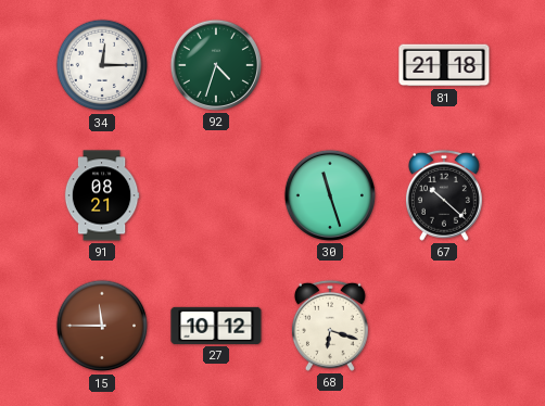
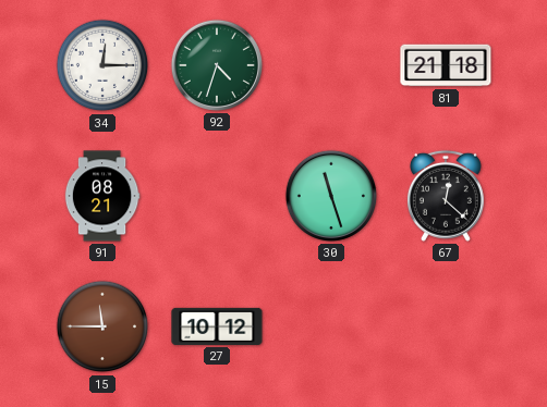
67: 10:22 -> 12:22
68: 6:18 -> none
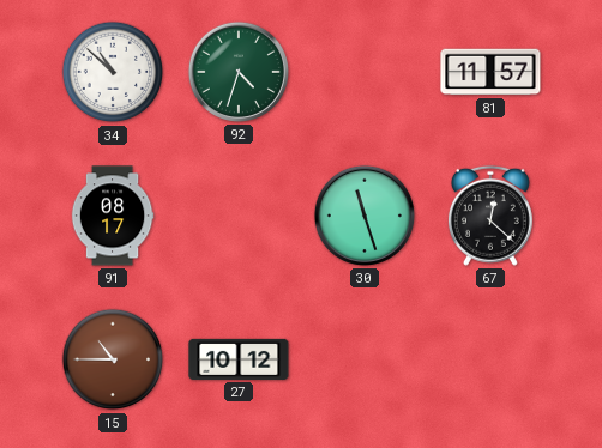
34: 12:15 -> 10:52
81: 21:18 -> 11:57
91: 08:21 -> 08:17
15: 11:45 -> 10:45
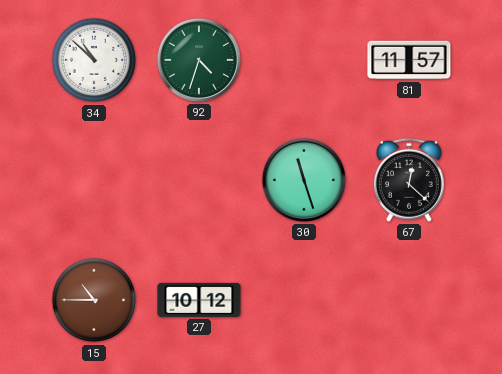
91: 08:17 -> none
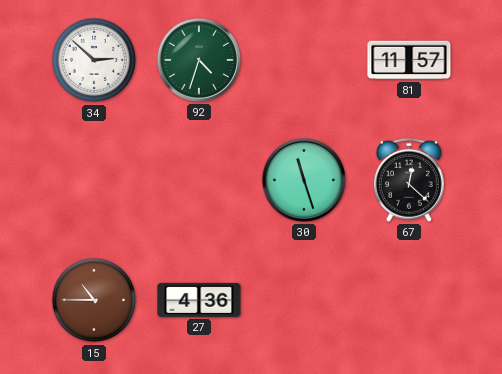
34: 10:52 -> 2:52
27: 10:12 -> 4:36
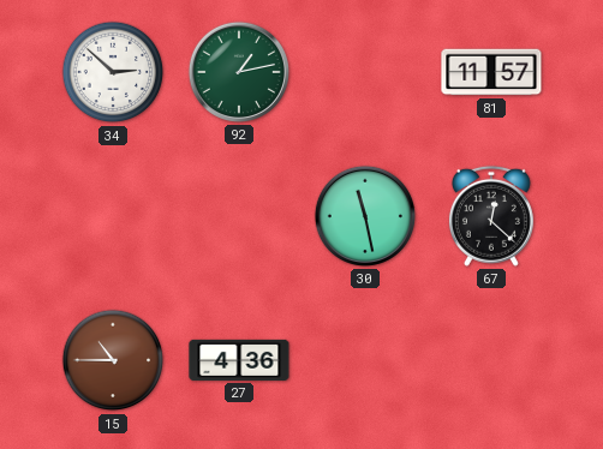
92: 4:33 -> 1:13
30: 11:27 -> 11:28
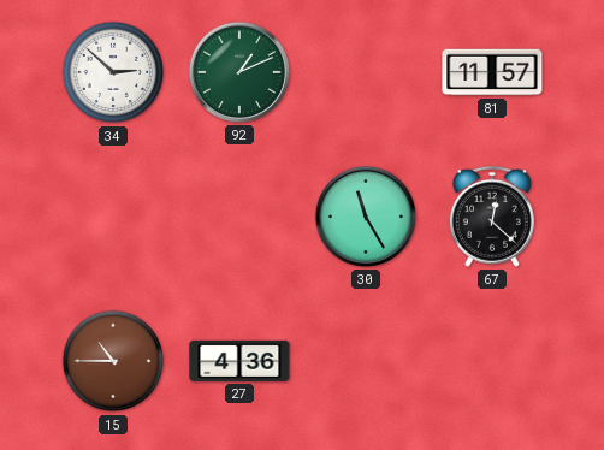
92: 1:13 -> 1:11
30: 11:28 -> 11:25
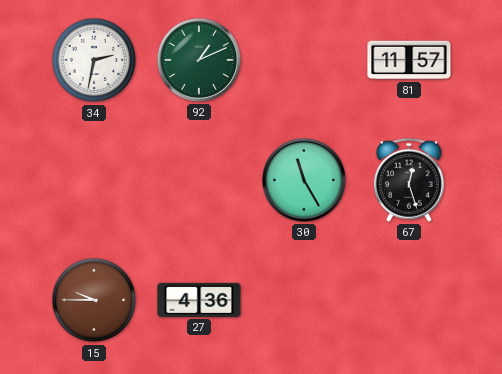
34: 2:52 -> 2:32
67: 12:22 -> 12:27
15: 10:45 -> 9:45
